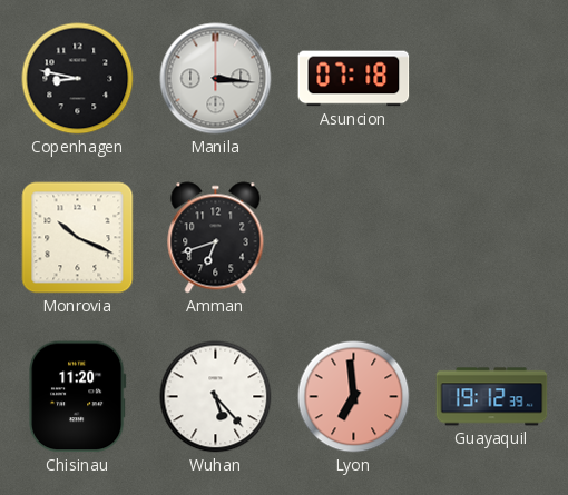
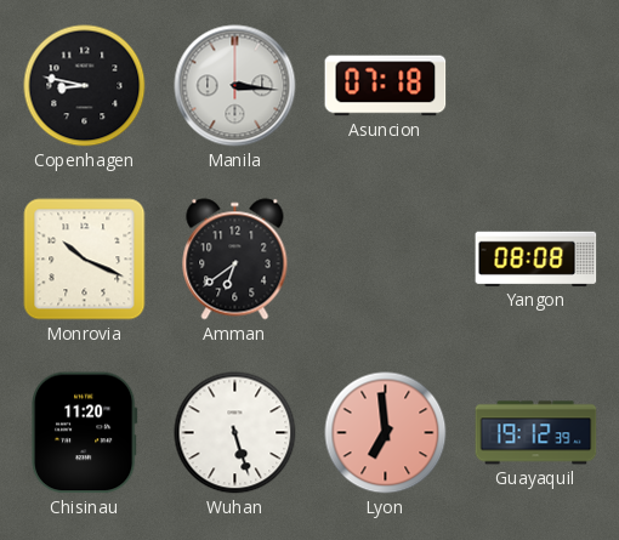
Amman: 6:42 -> 6:39
Yangon: none -> 08:08
Wuhan: 5:23 -> 5:27
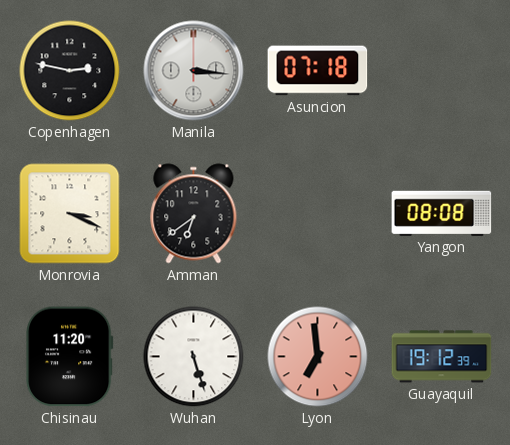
Copenhagen: 8:47 -> 2:47
Monrovia: 10:19 -> 3:19
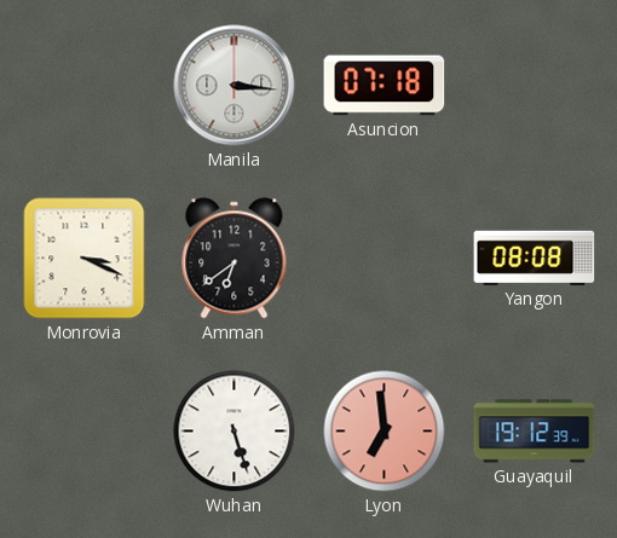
Copenhagen: 2:47 -> none
Chisinau: 11:20 -> none
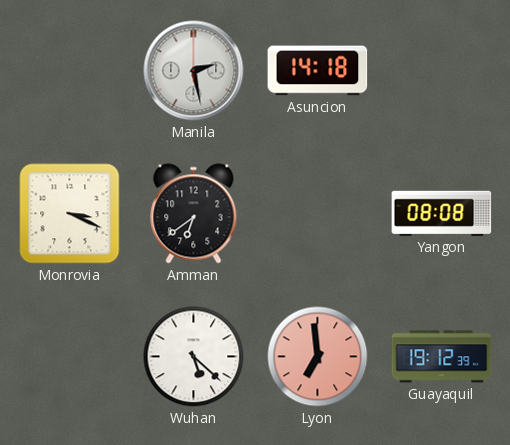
Manila: 3:16 -> 2:28
Asuncion: 07:18 -> 14:18
Wuhan: 5:27 -> 5:22
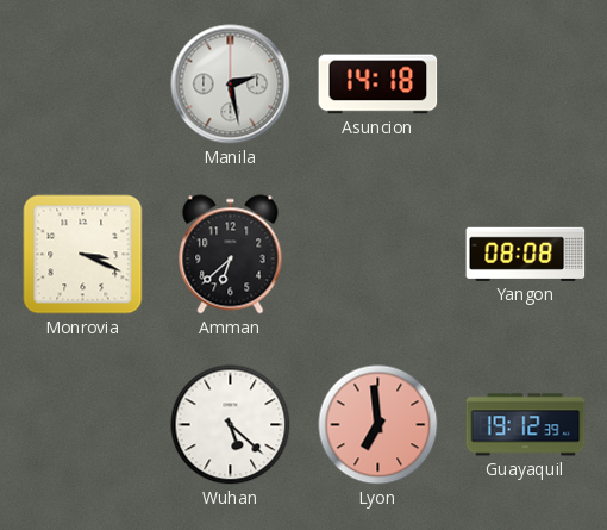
Amman: 6:39 -> 6:38
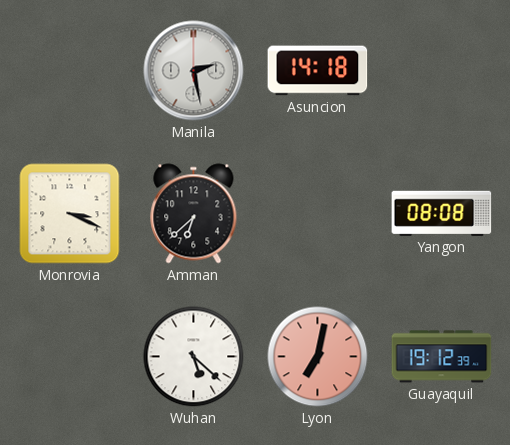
Lyon: 6:59 -> 7:02
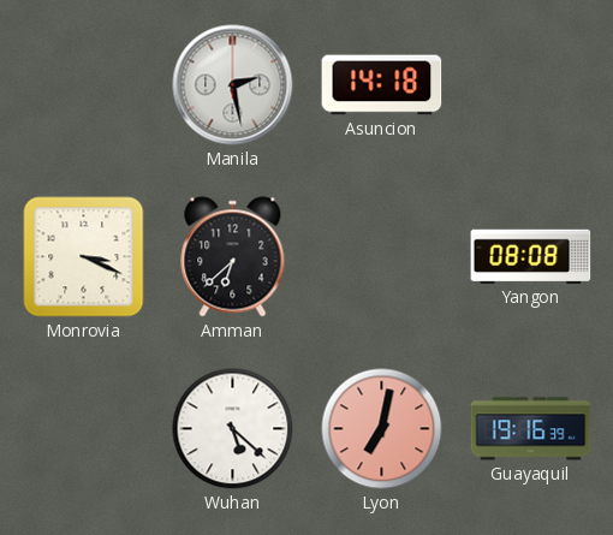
Guayaquil: 19:12 -> 19:16
